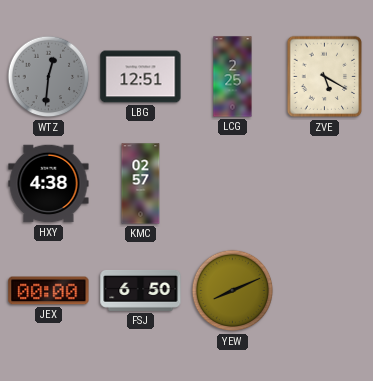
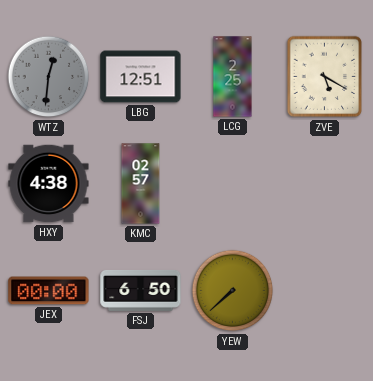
YEW: 8:11 -> 7:38
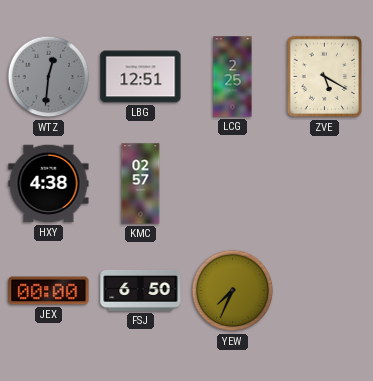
YEW: 7:38 -> 7:34
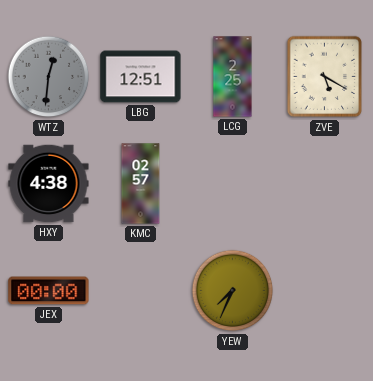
FSJ: 6:50 -> none
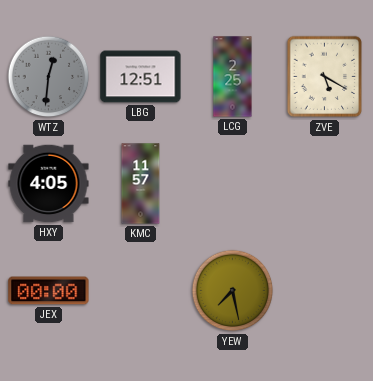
HXY: 4:38 -> 4:05
KMC: 02:57 -> 11:57
YEW: 7:34 -> 7:28
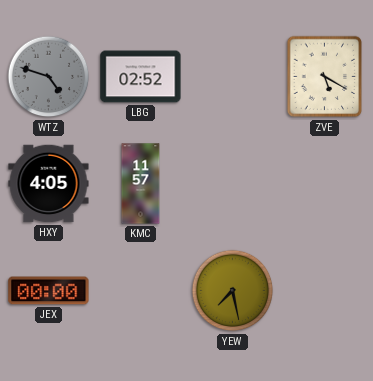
WTZ: 12:31 -> 4:48
LBG: 12:51 -> 02:52
LCG: 2:25 -> none
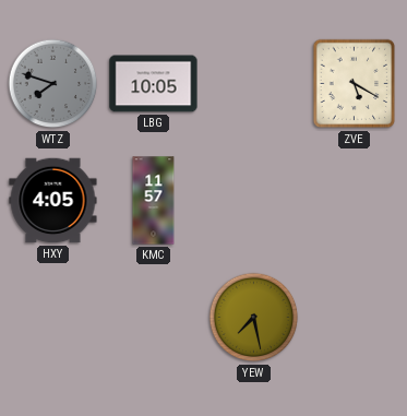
WTZ: 4:48 -> 7:48
LBG: 02:52 -> 10:05
JEX: 00:00 -> none
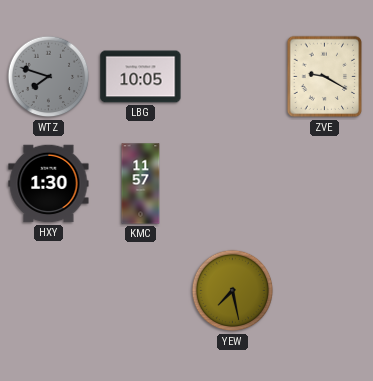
ZVE: 5:20 -> 9:20
HXY: 4:05 -> 1:30
